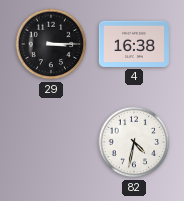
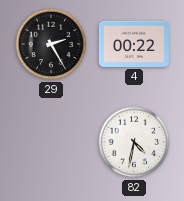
29: 3:15 -> 2:25
4: 16:38 -> 00:22
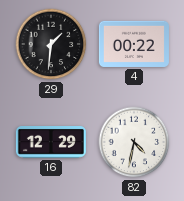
29: 2:25 -> 1:31
16: none -> 12:29
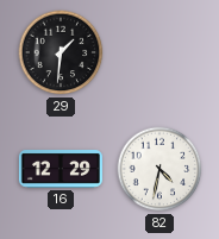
4: 00:22 -> none
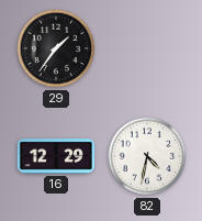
29: 1:31 -> 1:36
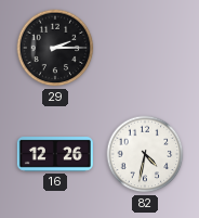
29: 1:36 -> 2:15
16: 12:29 -> 12:26
